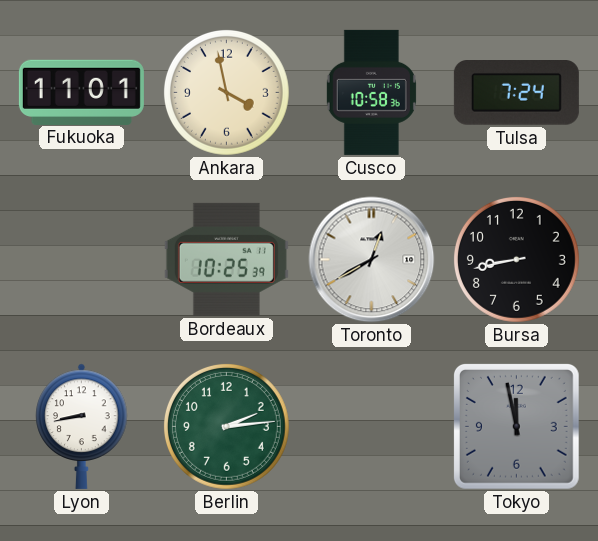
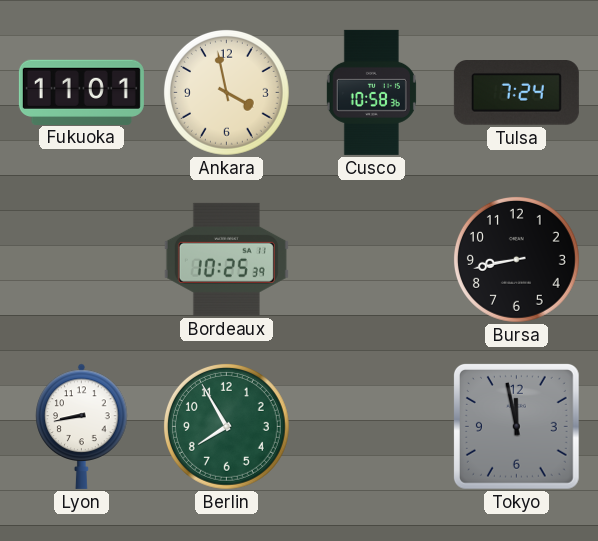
Toronto: 12:40 -> none
Berlin: 2:14 -> 7:55
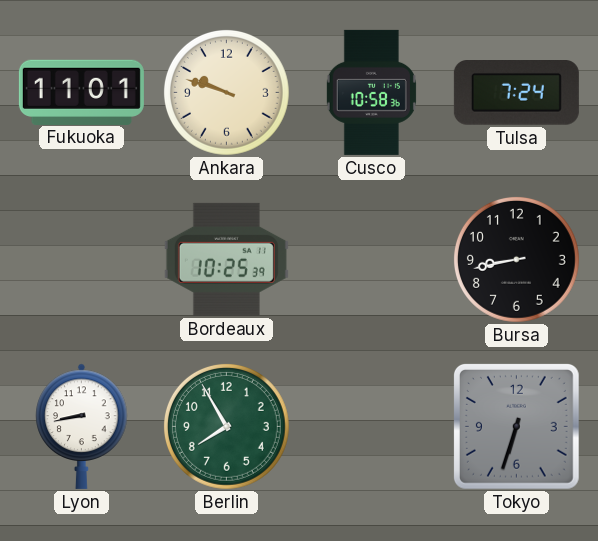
Ankara: 3:58 -> 9:48
Tokyo: 11:58 -> 6:33
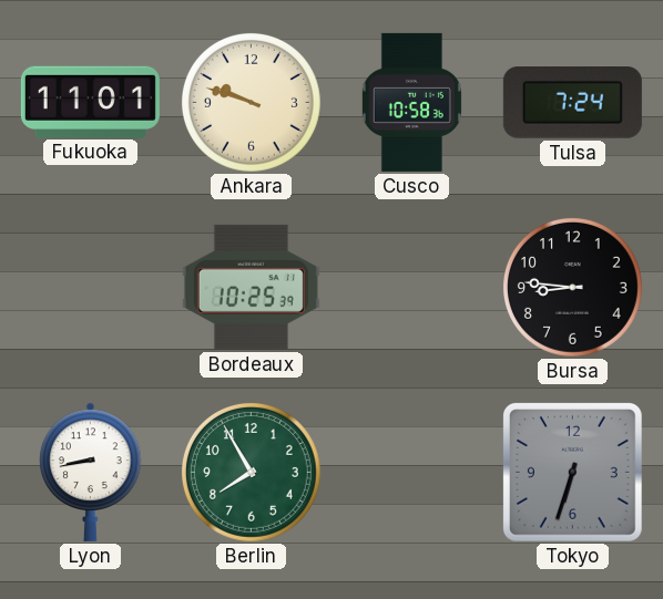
Bursa: 8:43 -> 8:46
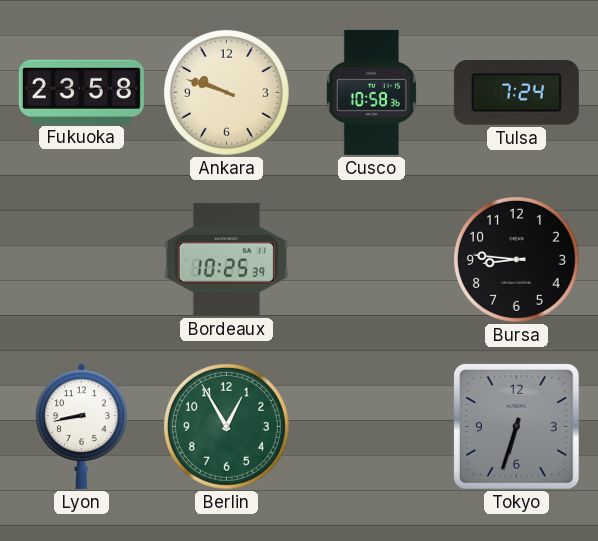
Fukuoka: 11:01 -> 23:58
Berlin: 7:55 -> 12:55
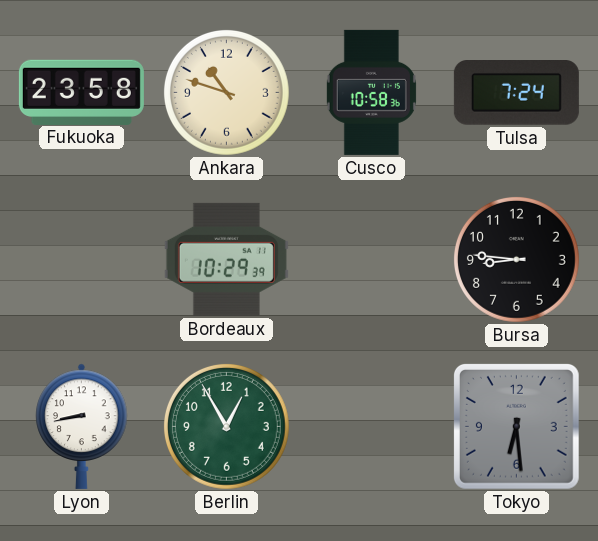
Ankara: 9:48 -> 10:48
Bordeaux: 10:25 -> 10:29
Tokyo: 6:33 -> 6:29
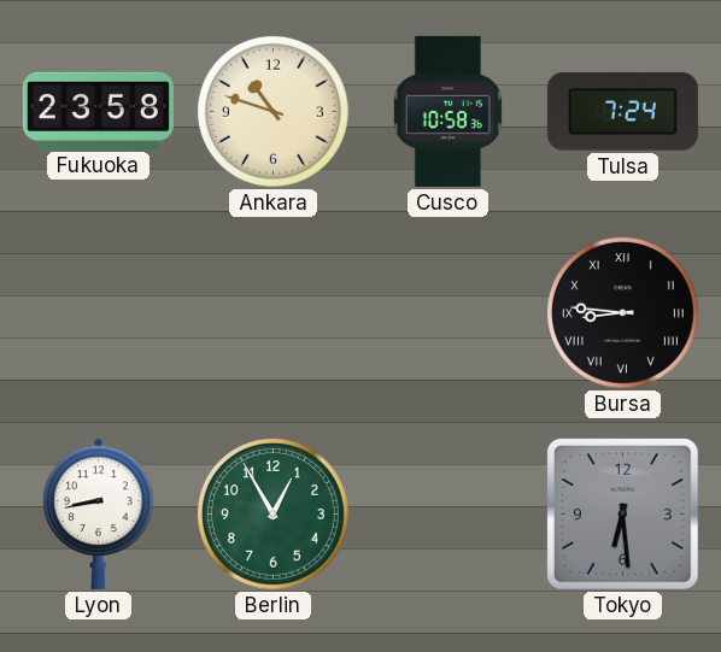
Bordeaux: 10:29 -> none
Bursa numerals: Arabic -> Roman
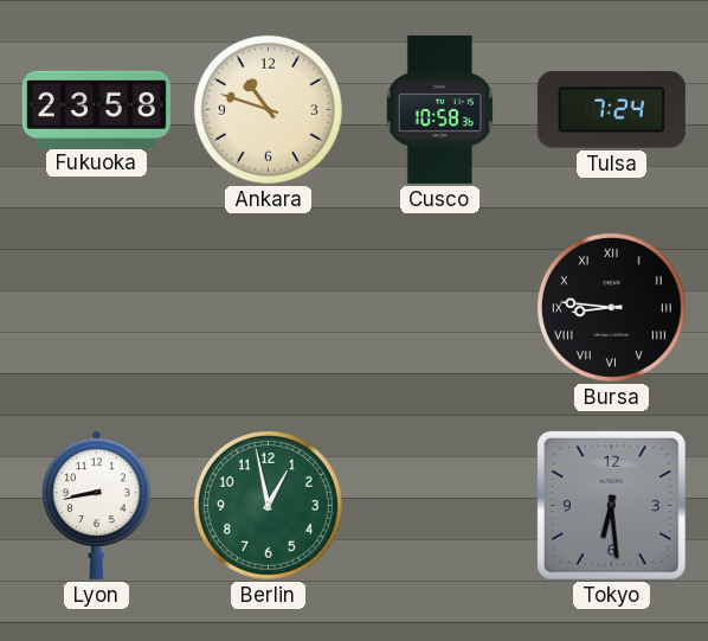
Berlin: 12:55 -> 12:58
